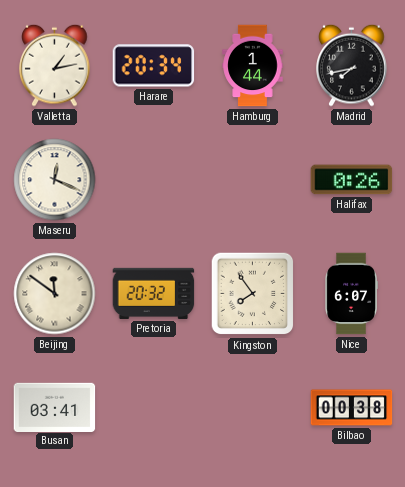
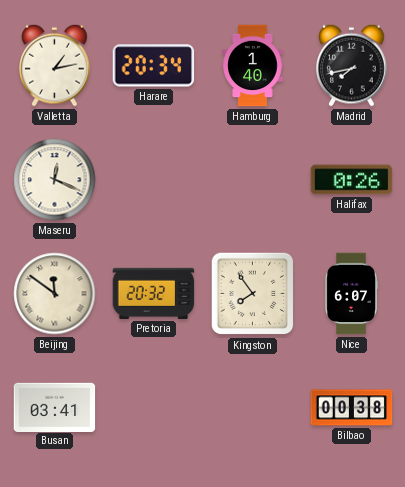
Hamburg: 1:44 -> 1:40
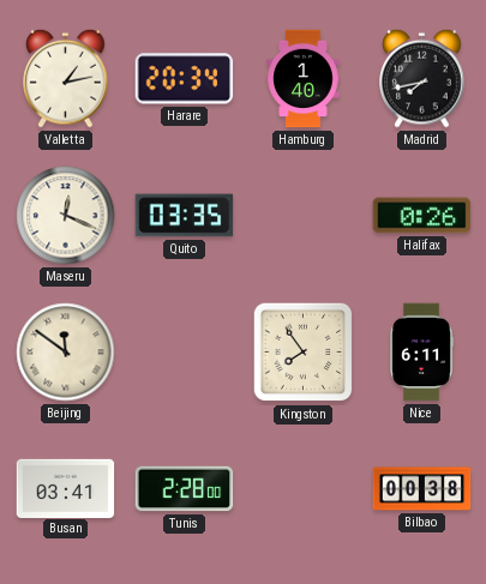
Quito: none -> 03:35
Pretoria: 20:32 -> none
Nice: 6:07 -> 6:11
Tunis: none -> 2:28
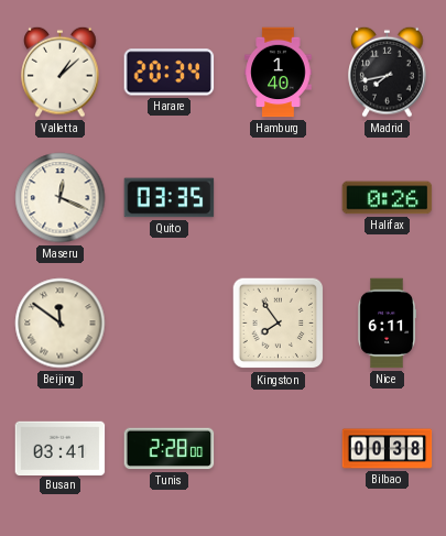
Valletta: 1:13 -> 1:08
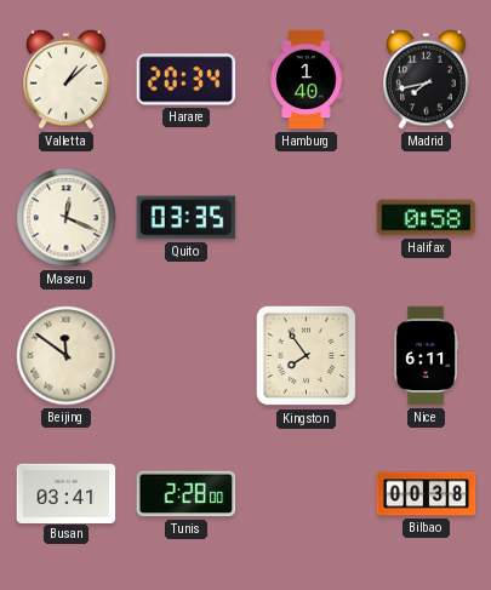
Halifax: 0:26 -> 0:58
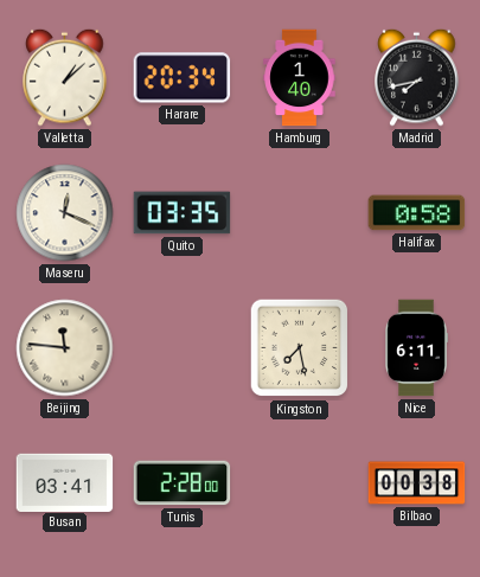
Beijing: 11:51 -> 11:46
Kingston: 7:54 -> 7:28
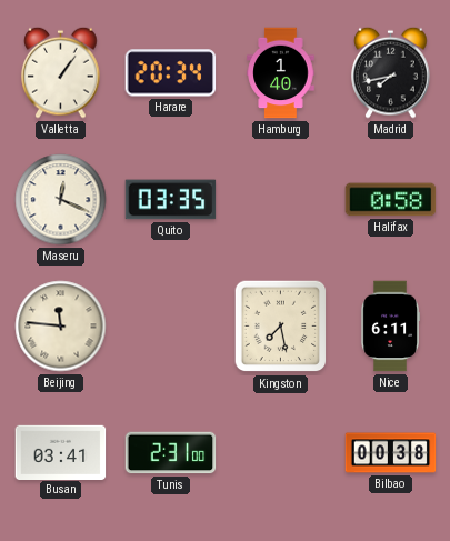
Valletta: 1:08 -> 1:06
Tunis: 2:28 -> 2:31
